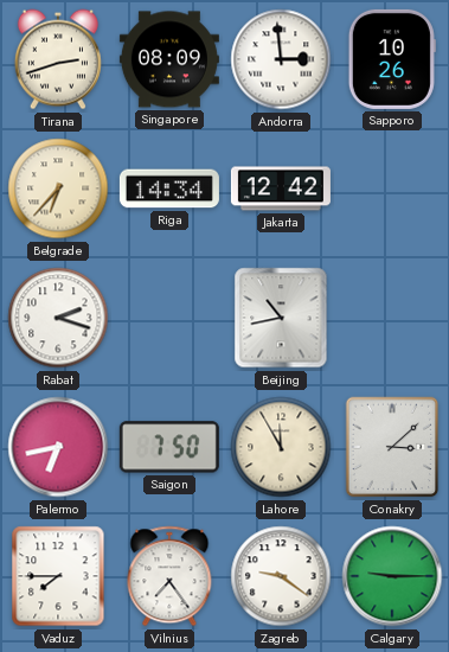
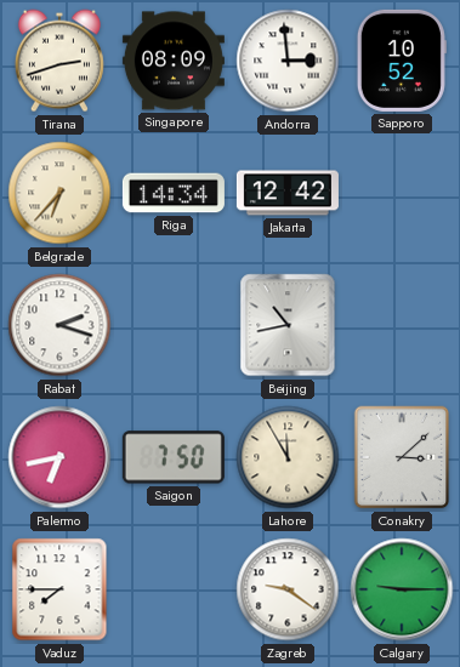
Sapporo: 10:26 -> 10:52
Vilnius: 7:24 -> none
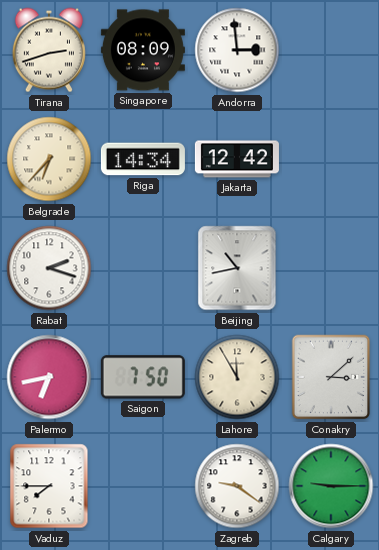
Sapporo: 10:52 -> none
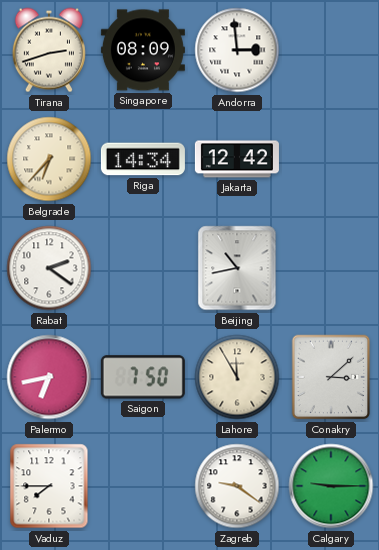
Rabat: 2:18 -> 2:21
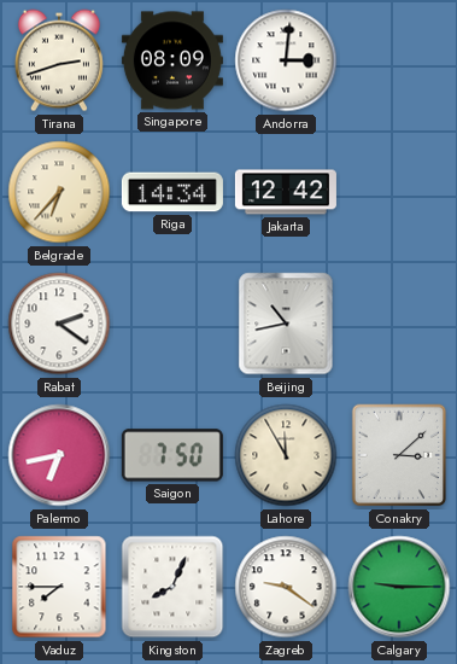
Andorra: 2:59 -> 3:01
Kingston: none -> 8:04
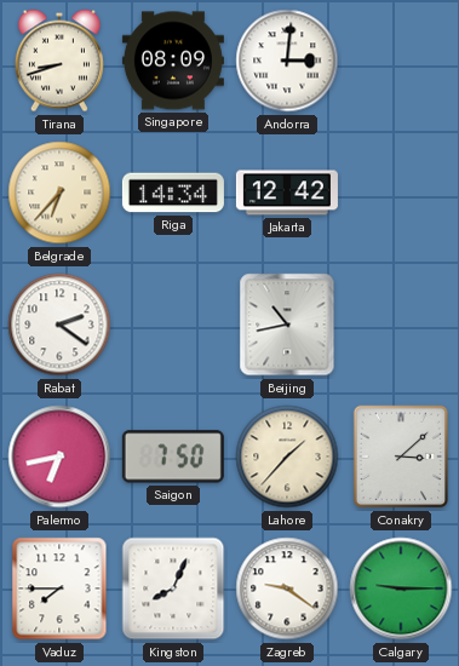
Tirana: 2:42 -> 8:42
Lahore: 11:55 -> 1:37
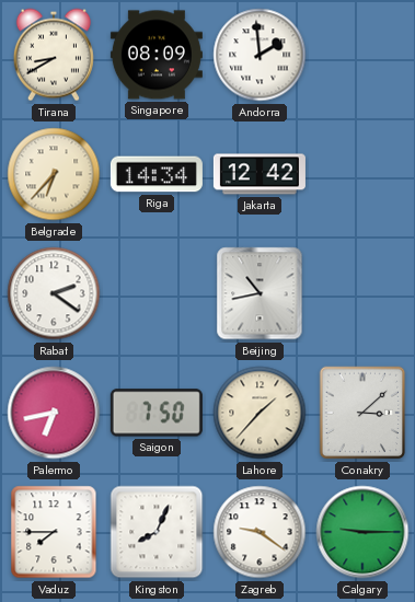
Tirana: 8:42 -> 8:40
Andorra: 3:01 -> 1:59
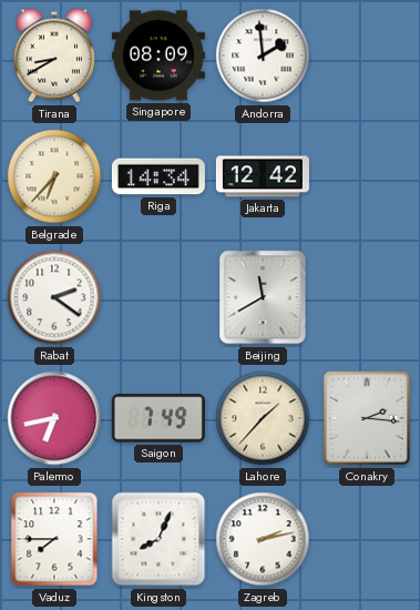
Beijing: 10:43 -> 11:40
Saigon: 7:50 -> 7:49
Conakry: 3:08 -> 2:16
Zagreb: 9:21 -> 2:13
Calgary: 9:15 -> none
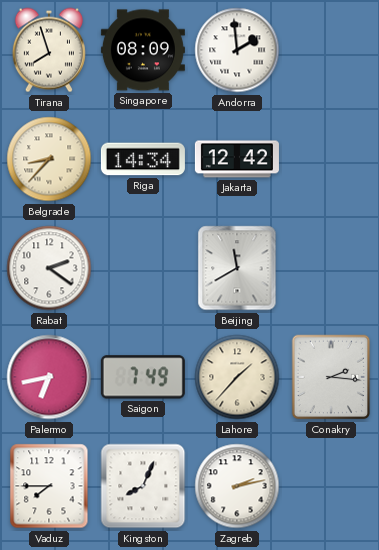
Tirana: 8:40 -> 7:57
Belgrade: 6:37 -> 8:37
